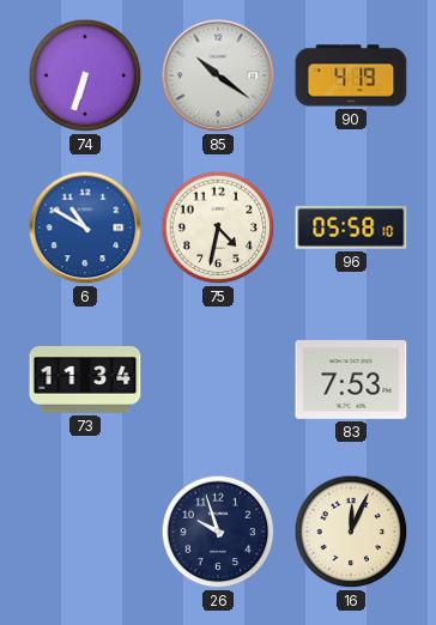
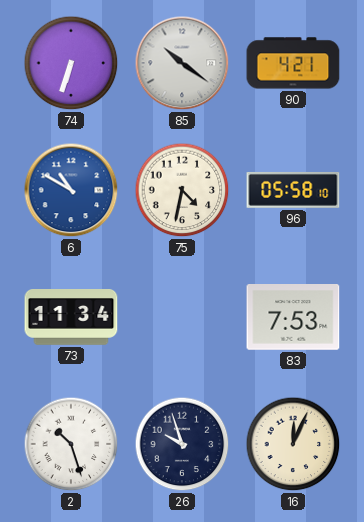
90: 4:19 -> 4:21
2: none -> 10:27
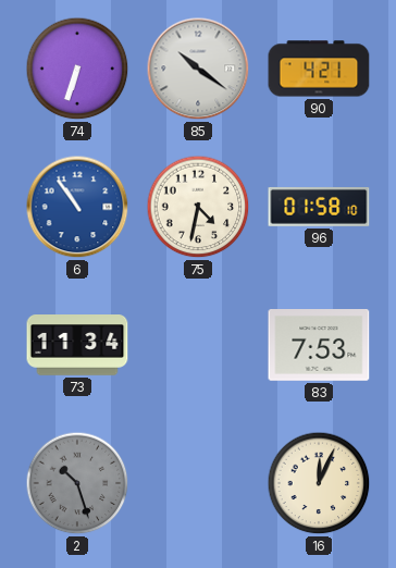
6: 10:50 -> 10:54
96: 05:58 -> 01:58
2 dial: white -> grey
26: 9:57 -> none
